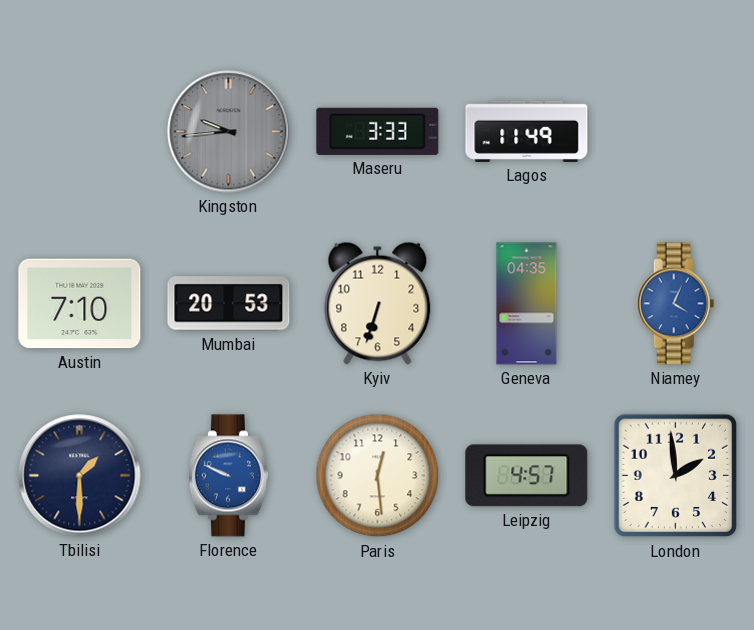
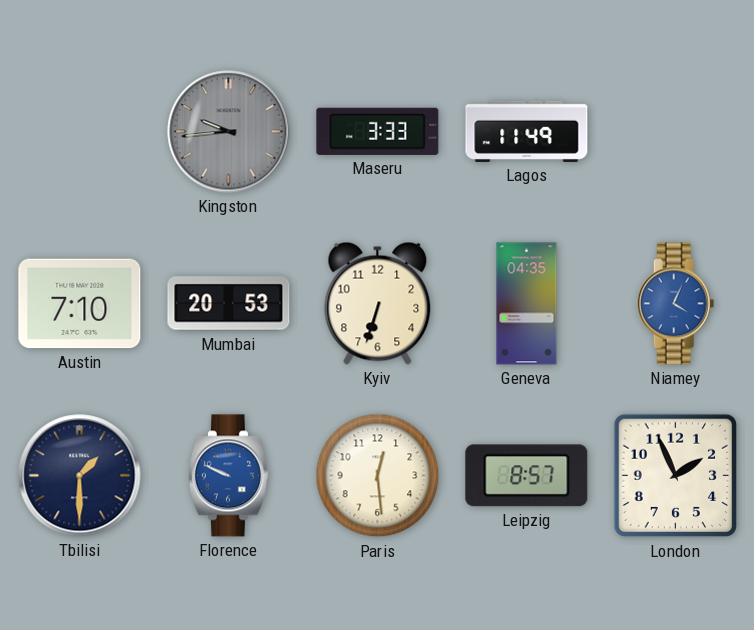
Leipzig: 4:57 -> 8:57
London: 1:59 -> 1:56
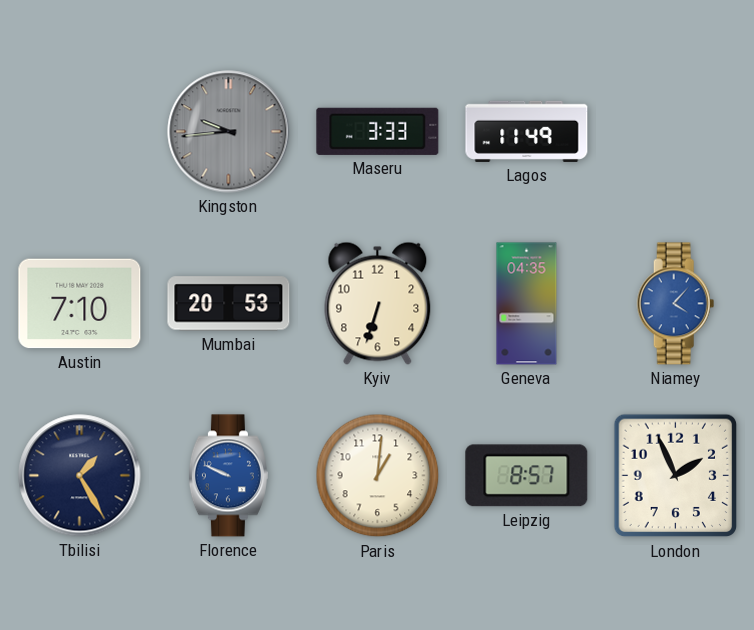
Niamey: 4:04 -> 4:07
Tbilisi: 1:30 -> 1:25
Paris: 12:29 -> 1:01
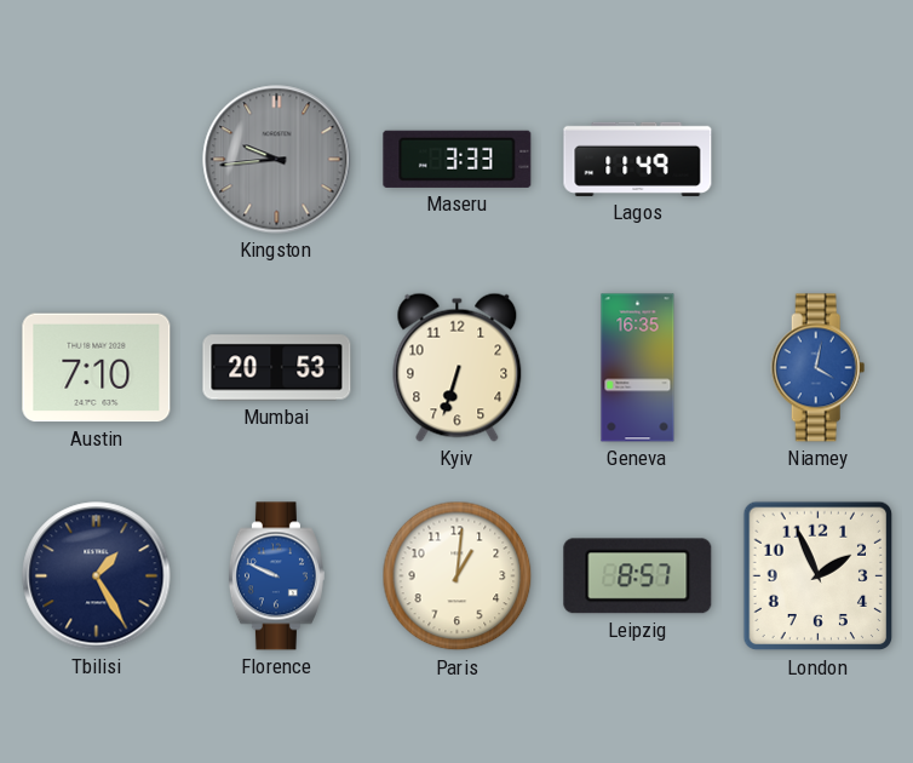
Geneva: 04:35 -> 16:35
Niamey: 4:07 -> 4:02
